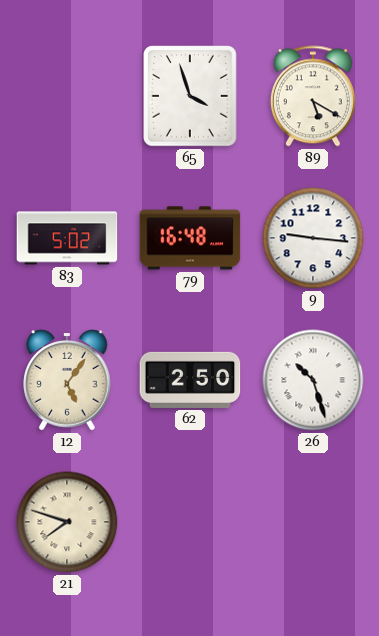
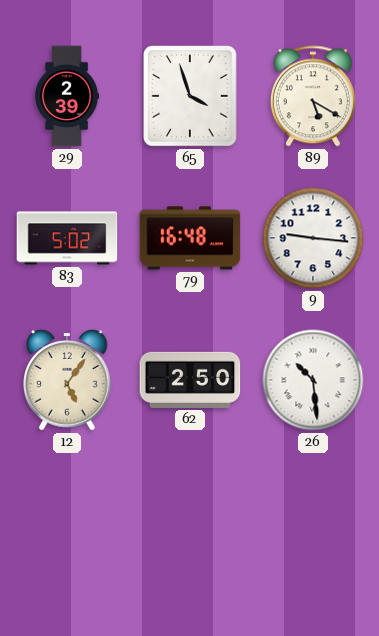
29: none -> 2:39
26: 10:27 -> 10:29
21: 7:48 -> none
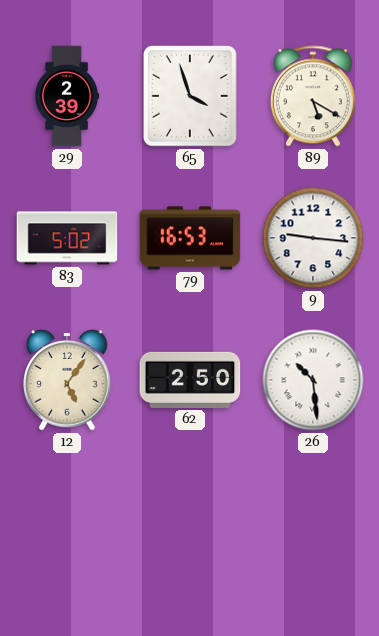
79: 16:48 -> 16:53
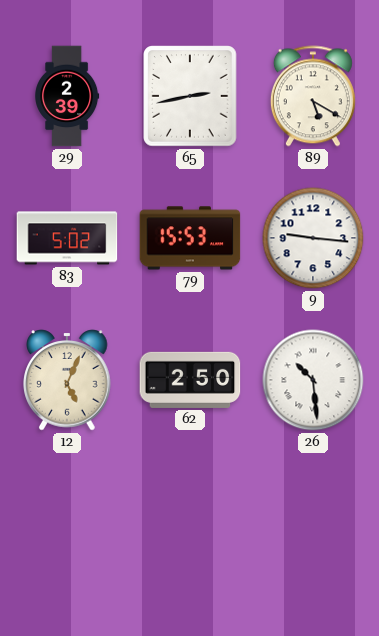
65: 3:57 -> 2:43
79: 16:53 -> 15:53
12: 5:06 -> 5:04
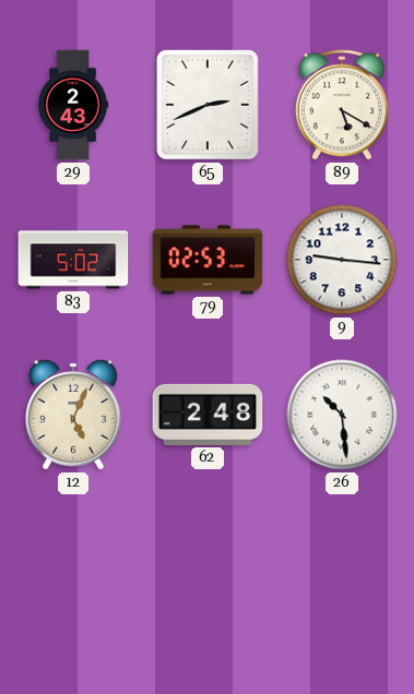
29: 2:39 -> 2:43
65: 2:43 -> 2:41
79: 15:53 -> 02:53
62: 2:50 -> 2:48
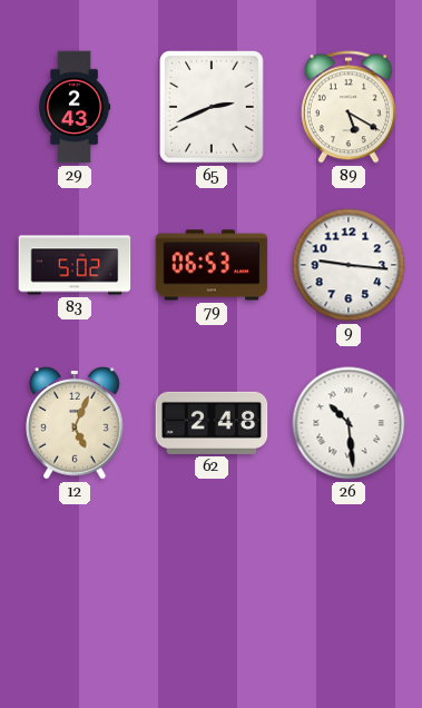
79: 02:53 -> 06:53
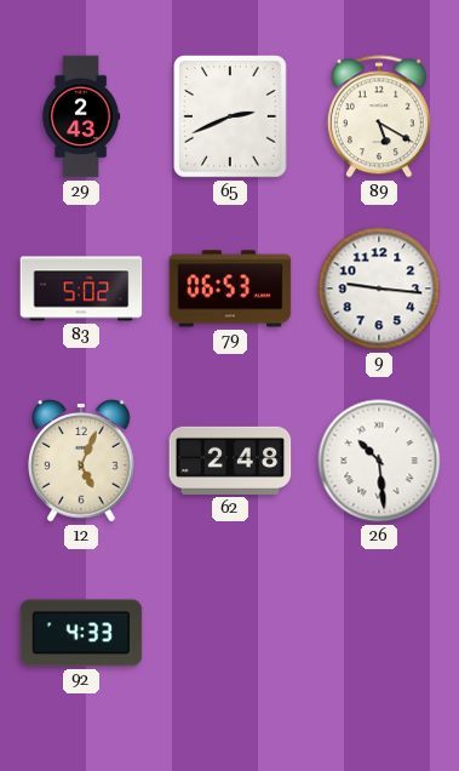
92: none -> 4:33
